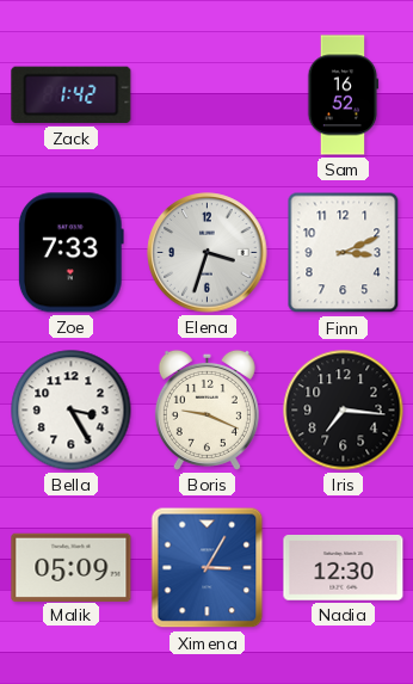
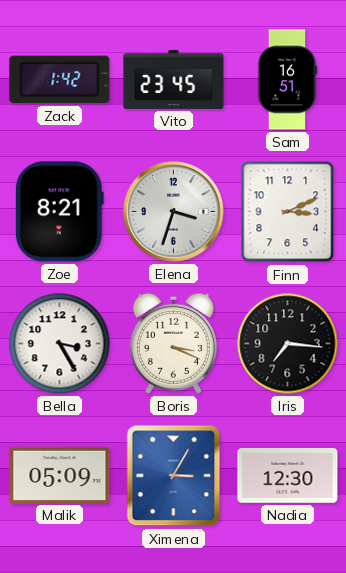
Vito: none -> 23:45
Sam: 16:52 -> 16:51
Zoe: 7:33 -> 8:21
Boris: 9:19 -> 3:19
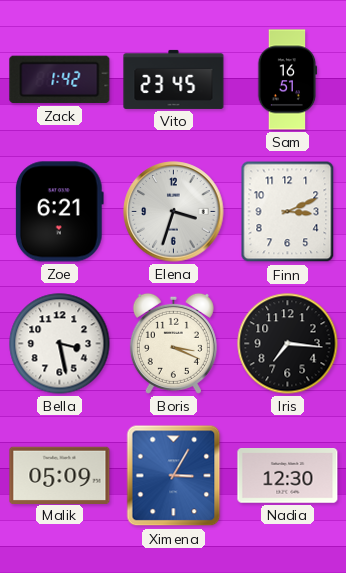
Zoe: 8:21 -> 6:21
Bella: 3:25 -> 3:28
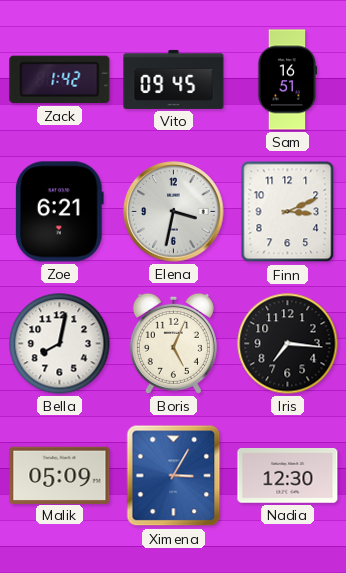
Vito: 23:45 -> 09:45
Elena: 3:33 -> 3:32
Bella: 3:28 -> 8:02
Boris: 3:19 -> 5:04
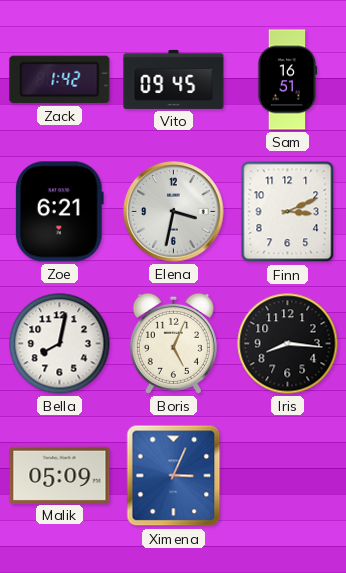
Iris: 7:16 -> 8:16
Ximena: 3:05 -> 3:04
Nadia: 12:30 -> none
